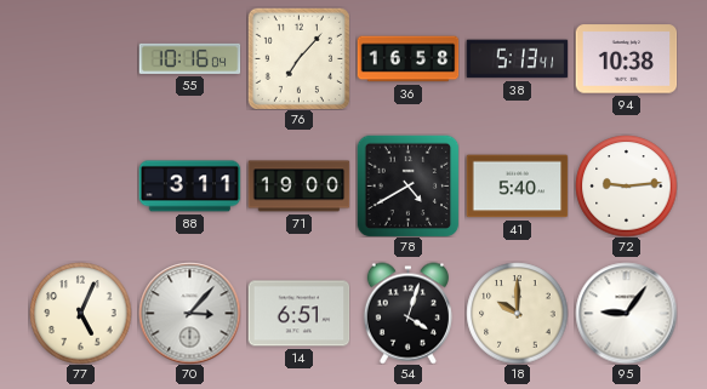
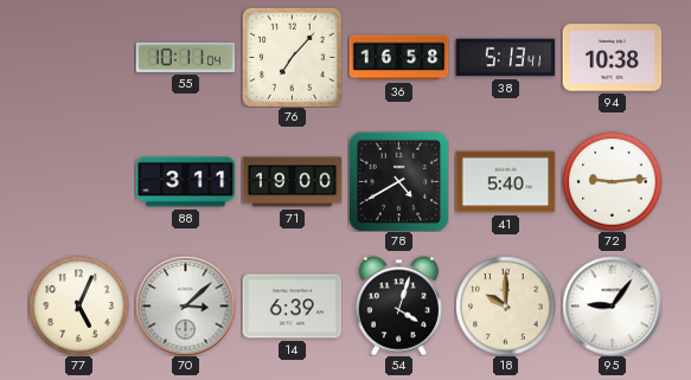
55: 10:16 -> 10:11
70: 3:07 -> 3:08
14: 6:51 -> 6:39
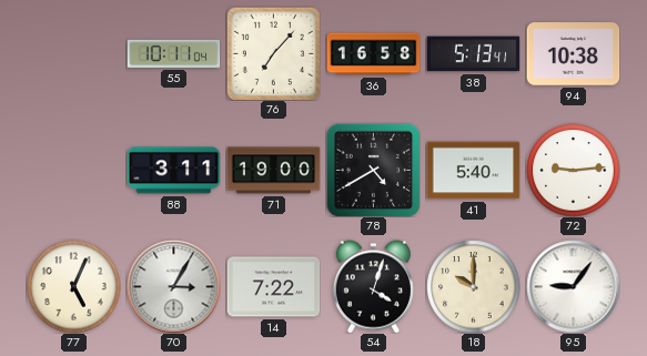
70: 3:08 -> 3:05
14: 6:39 -> 7:22
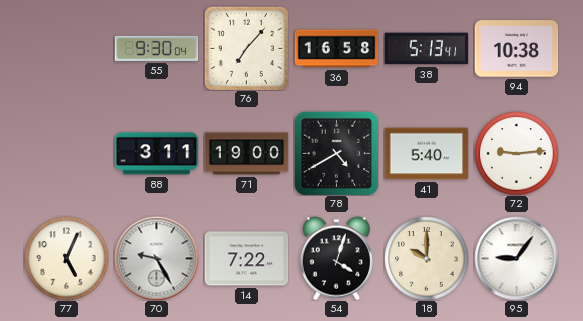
55: 10:11 -> 9:30
70: 3:05 -> 9:25
